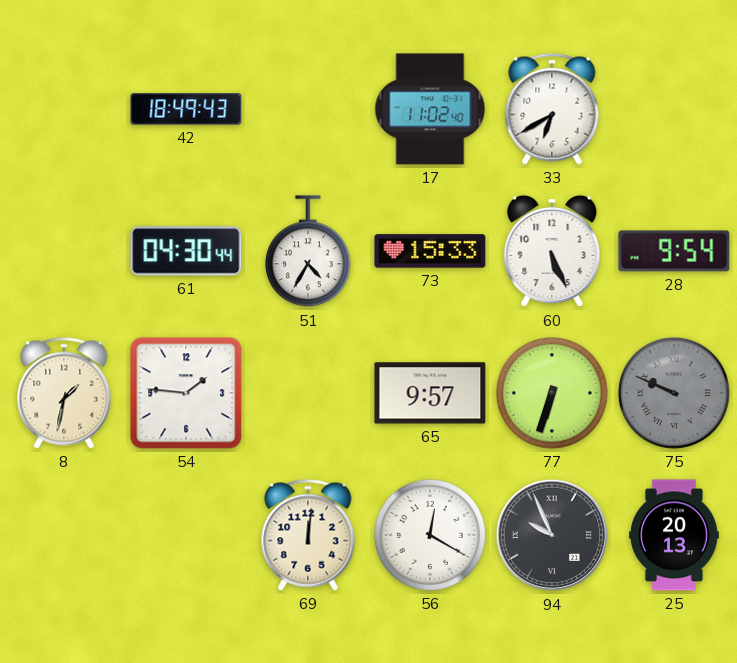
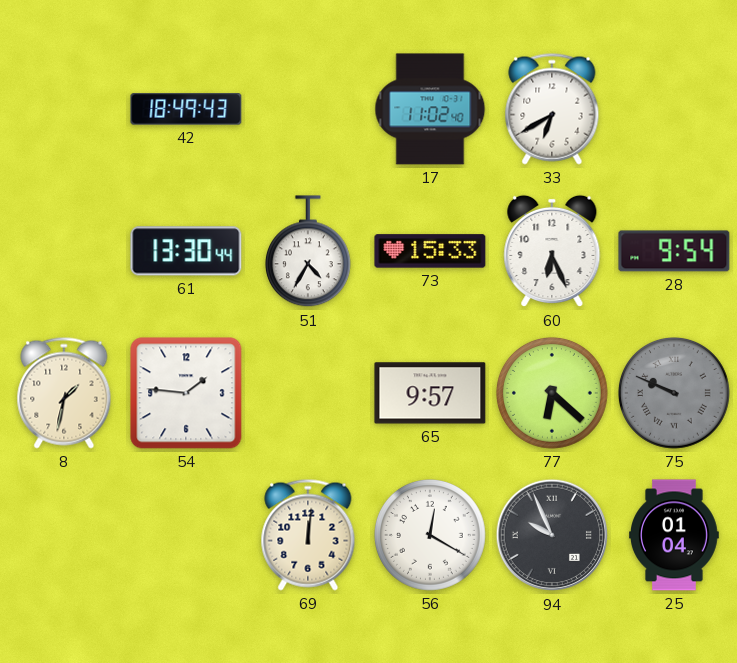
61: 04:30 -> 13:30
60: 5:26 -> 6:26
77: 6:33 -> 6:22
25: 20:13 -> 01:04
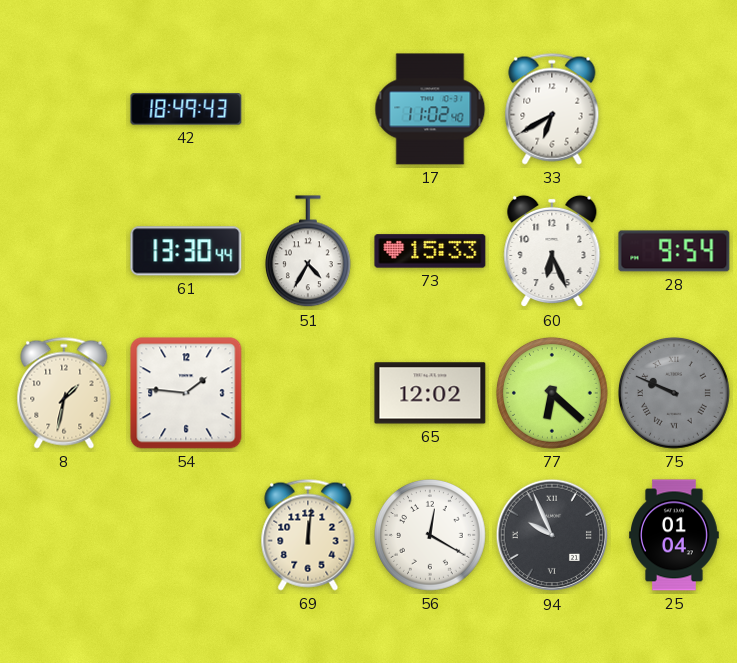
65: 9:57 -> 12:02
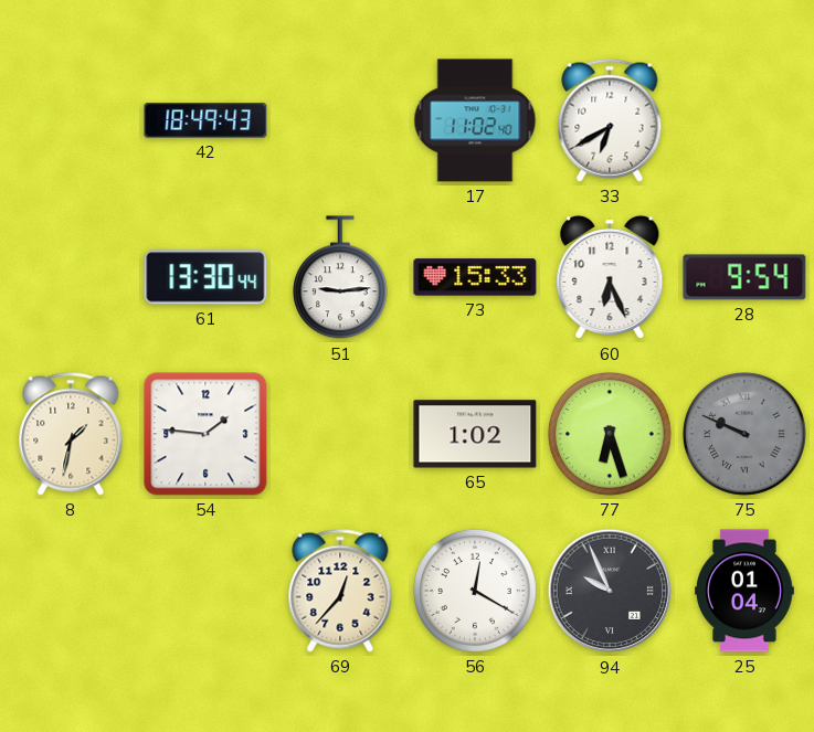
51: 4:35 -> 9:14
65: 12:02 -> 1:02
77: 6:22 -> 6:27
69: 12:01 -> 12:37
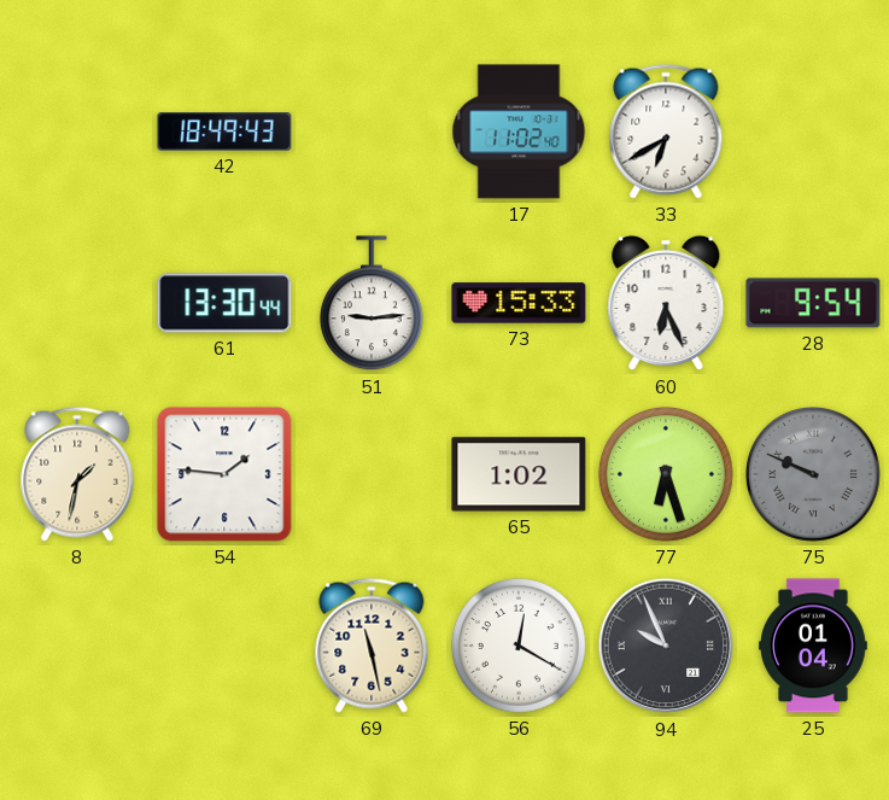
69: 12:37 -> 11:28
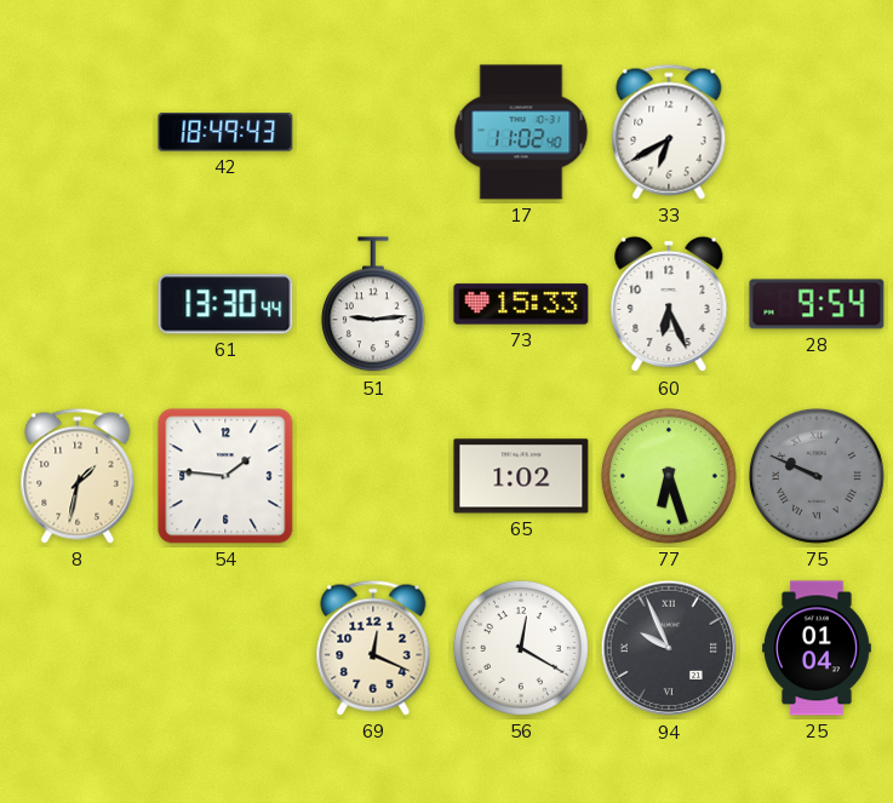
69: 11:28 -> 12:19
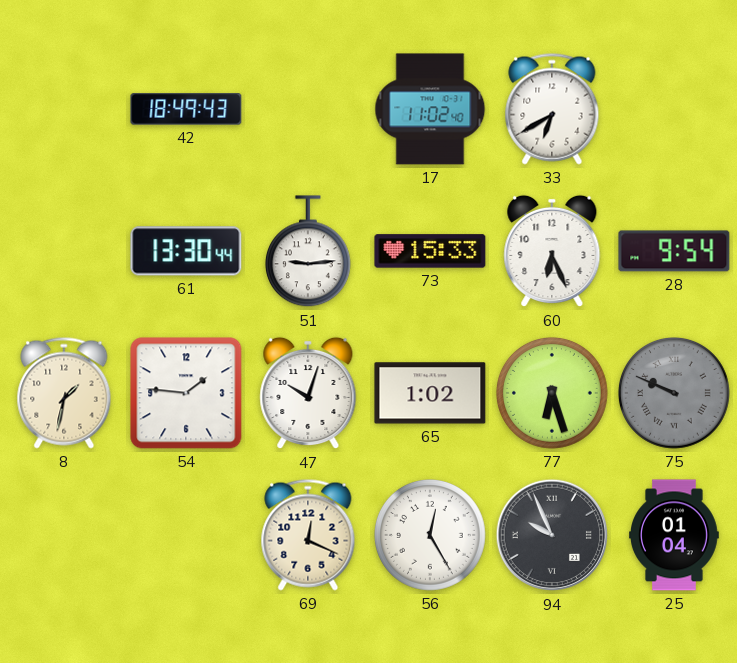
47: none -> 10:03
56: 12:20 -> 12:25
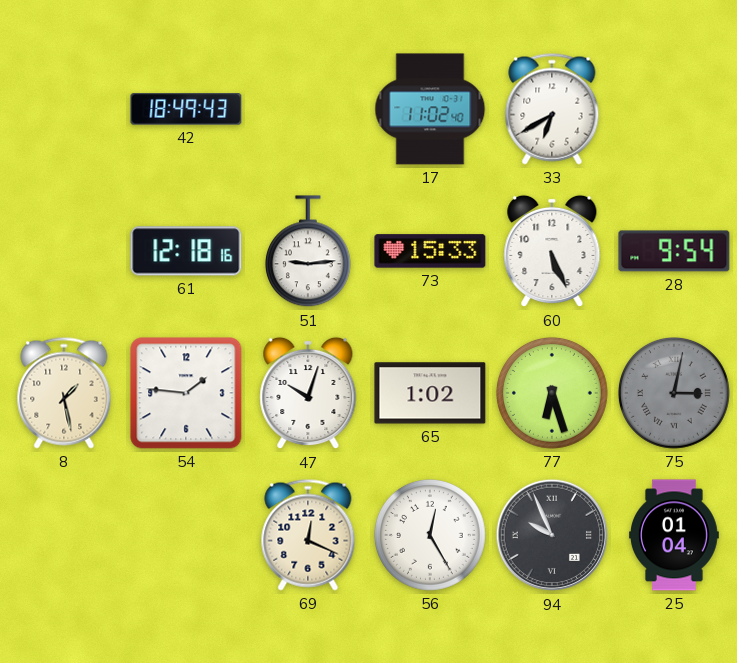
61: 13:30 -> 12:18
60: 6:26 -> 5:26
8: 1:32 -> 1:28
75: 9:49 -> 3:02
